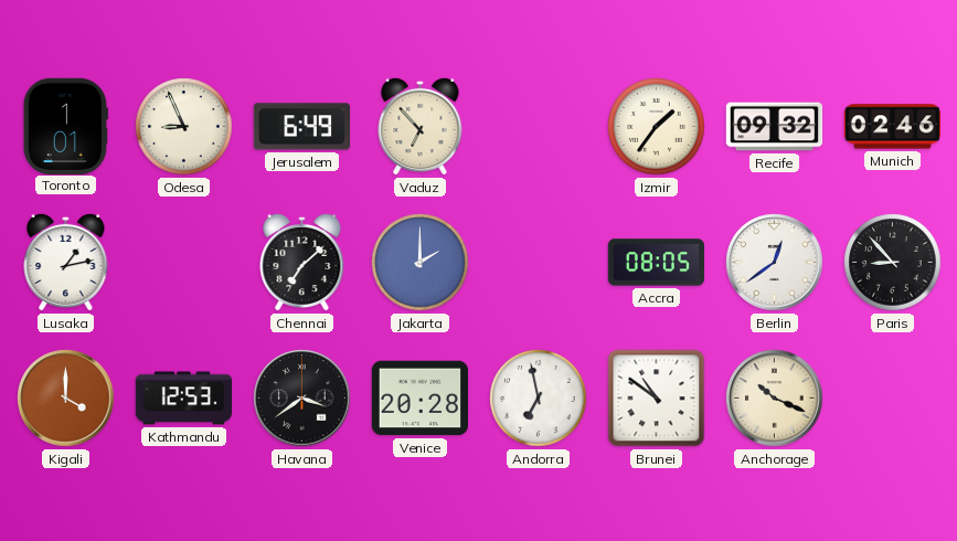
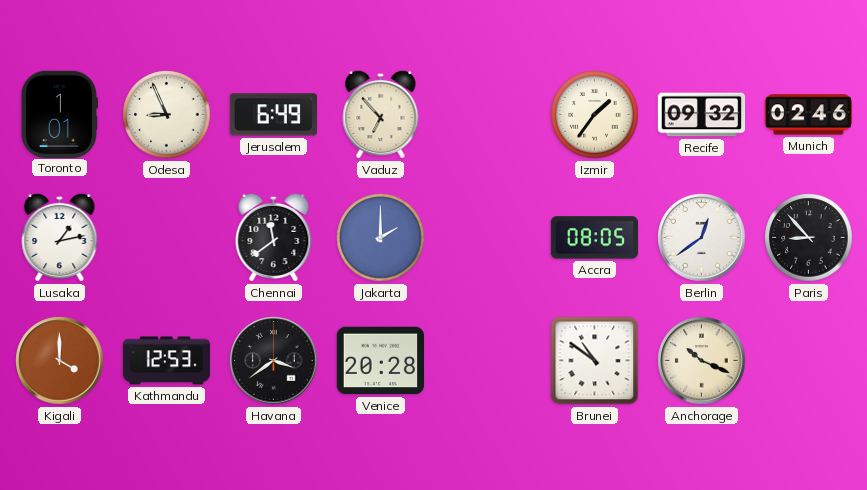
Chennai: 7:08 -> 11:39
Andorra: 6:58 -> none
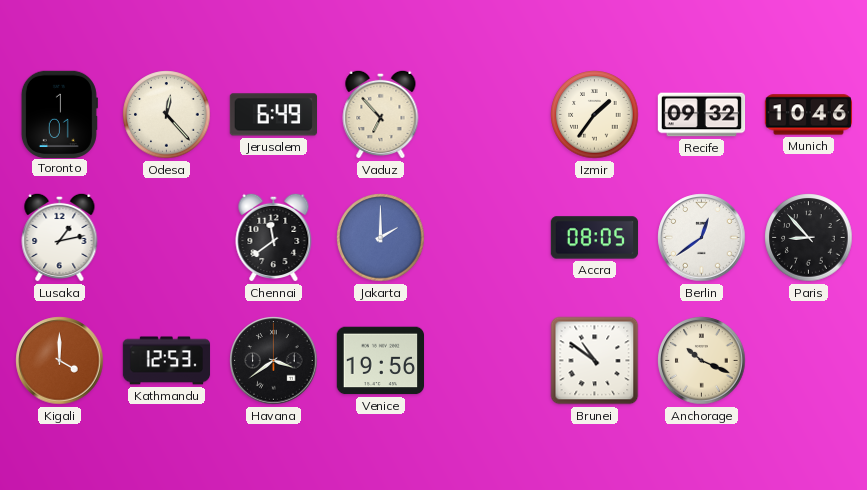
Odesa: 8:56 -> 12:23
Munich: 02:46 -> 10:46
Venice: 20:28 -> 19:56
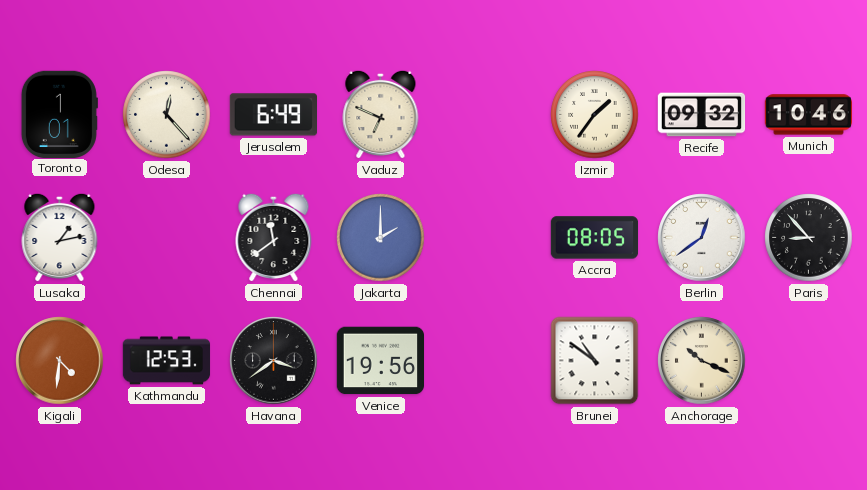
Vaduz: 6:53 -> 6:49
Kigali: 4:00 -> 4:31
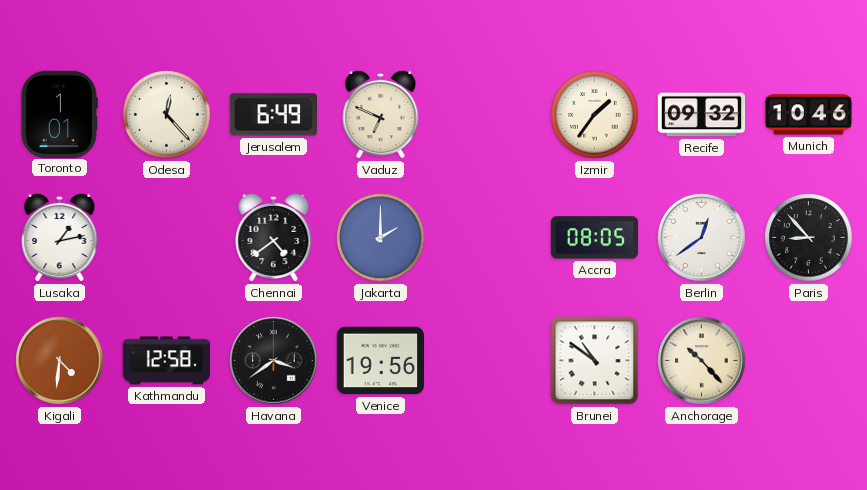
Chennai: 11:39 -> 4:39
Kathmandu: 12:53 -> 12:58
Anchorage: 10:19 -> 10:23
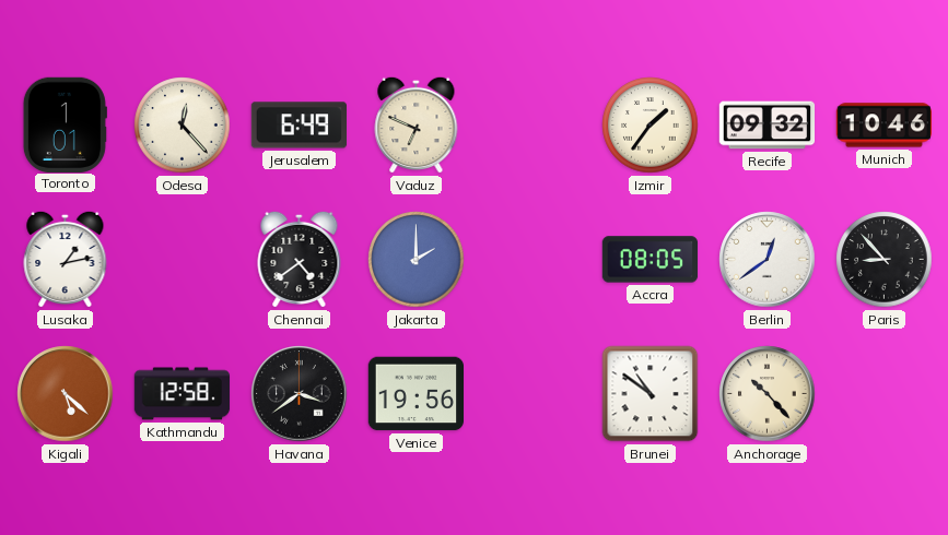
Kigali: 4:31 -> 5:22
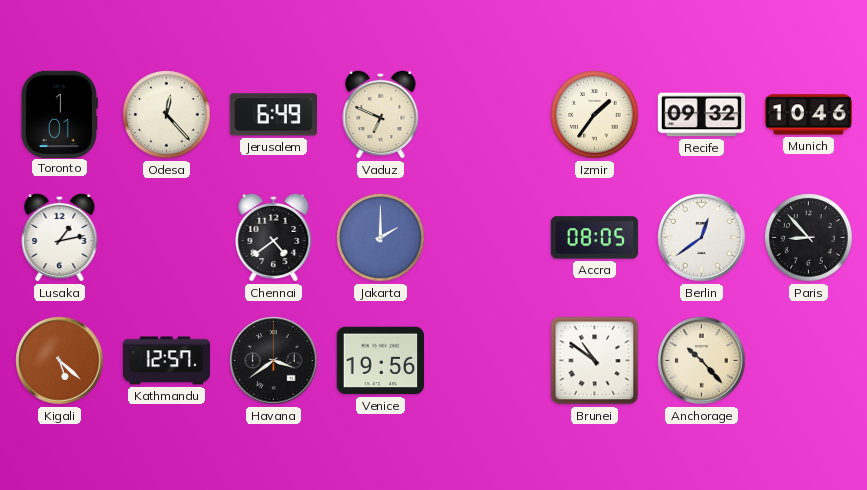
Kathmandu: 12:58 -> 12:57
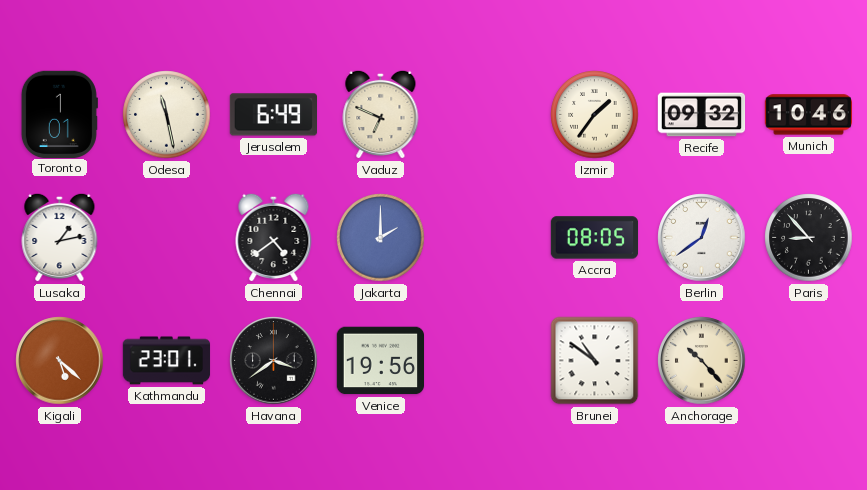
Odesa: 12:23 -> 11:28
Kathmandu: 12:57 -> 23:01
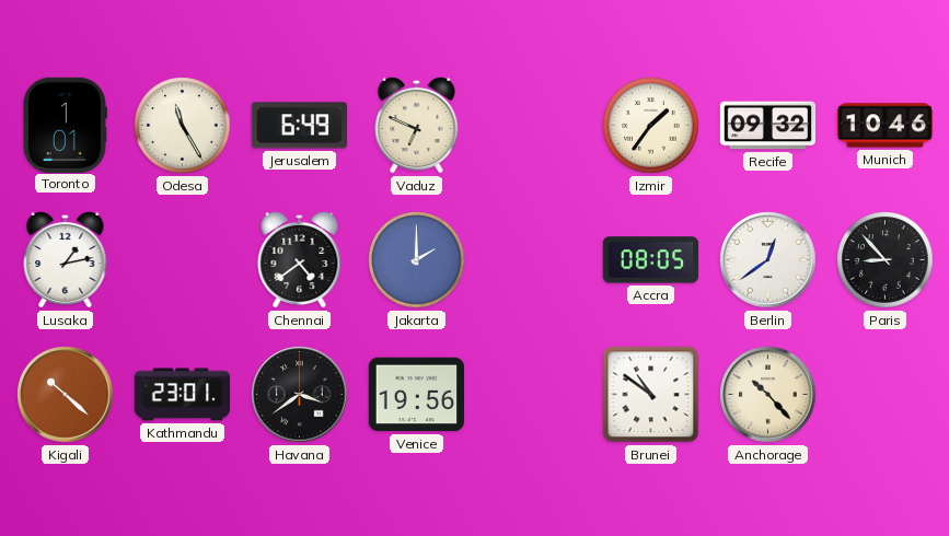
Odesa: 11:28 -> 11:25
Kigali: 5:22 -> 10:22
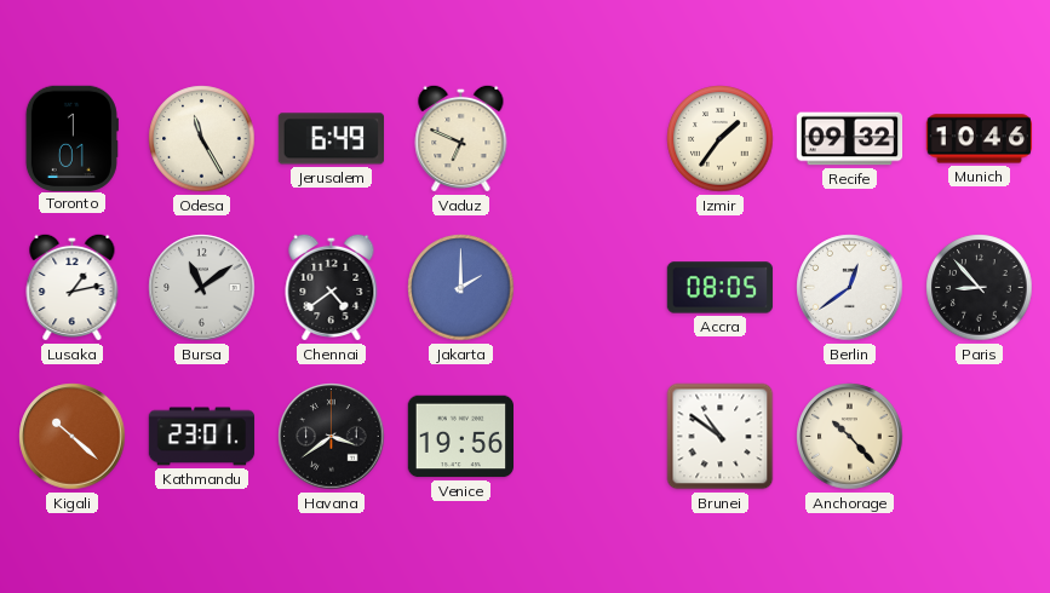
Bursa: none -> 11:09
